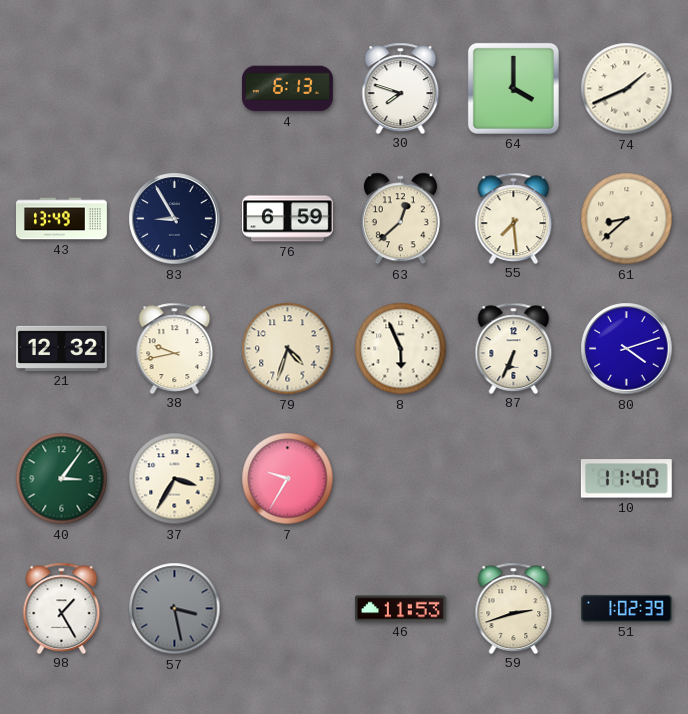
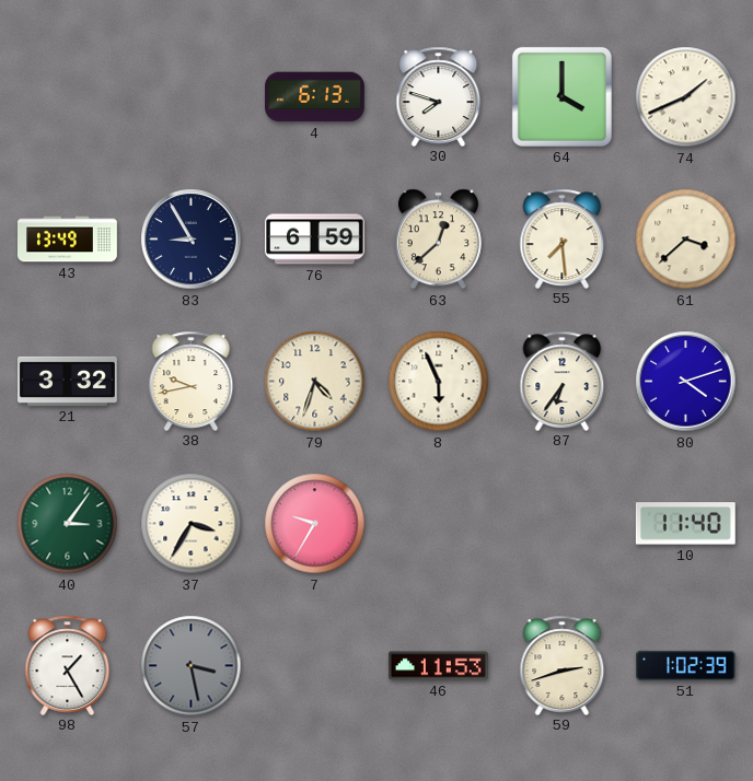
61: 8:38 -> 3:38
21: 12:32 -> 3:32
87: 6:34 -> 6:36
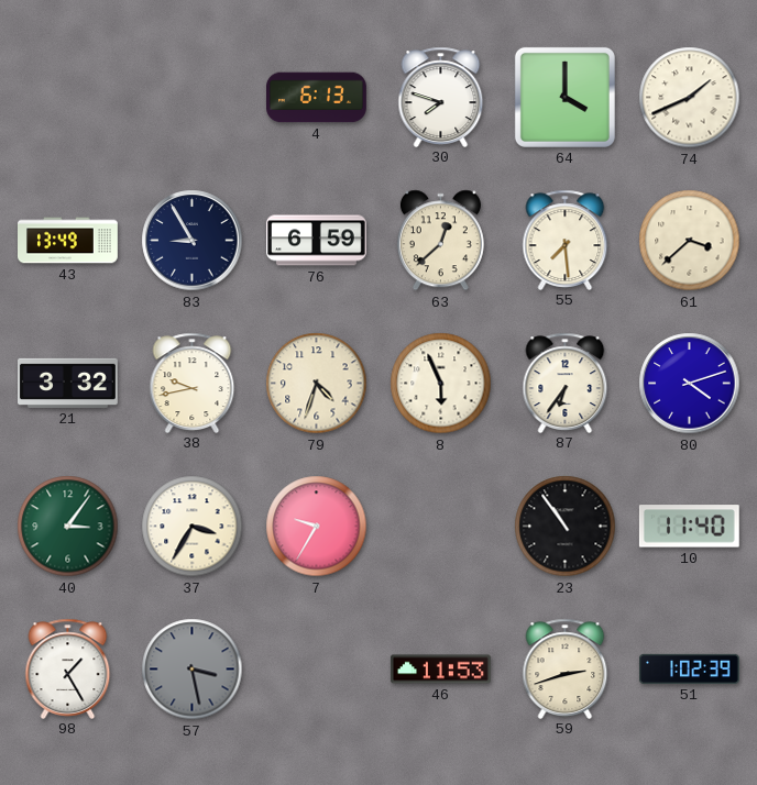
23: none -> 10:54
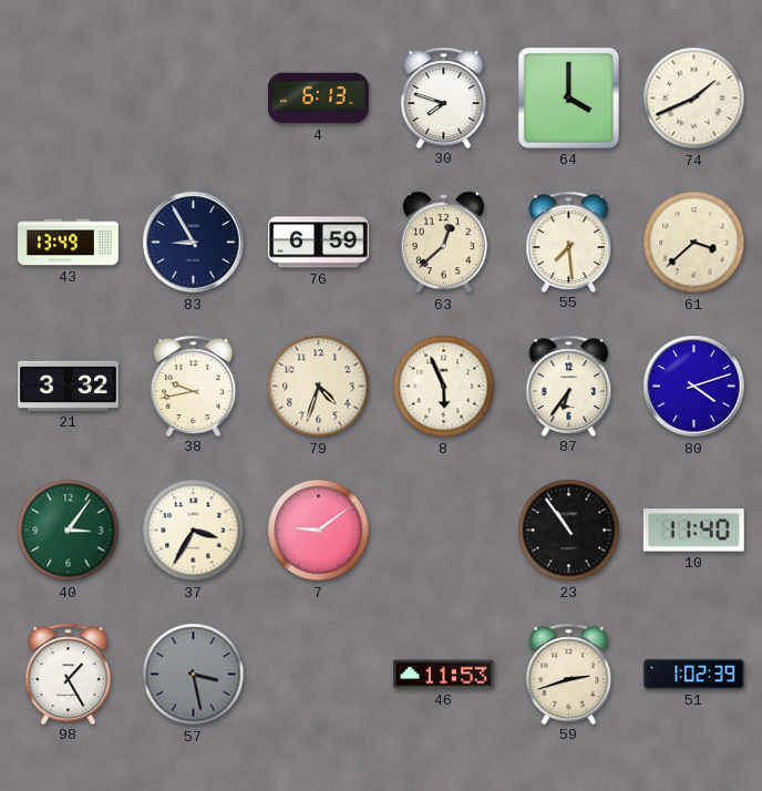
7: 9:35 -> 9:09
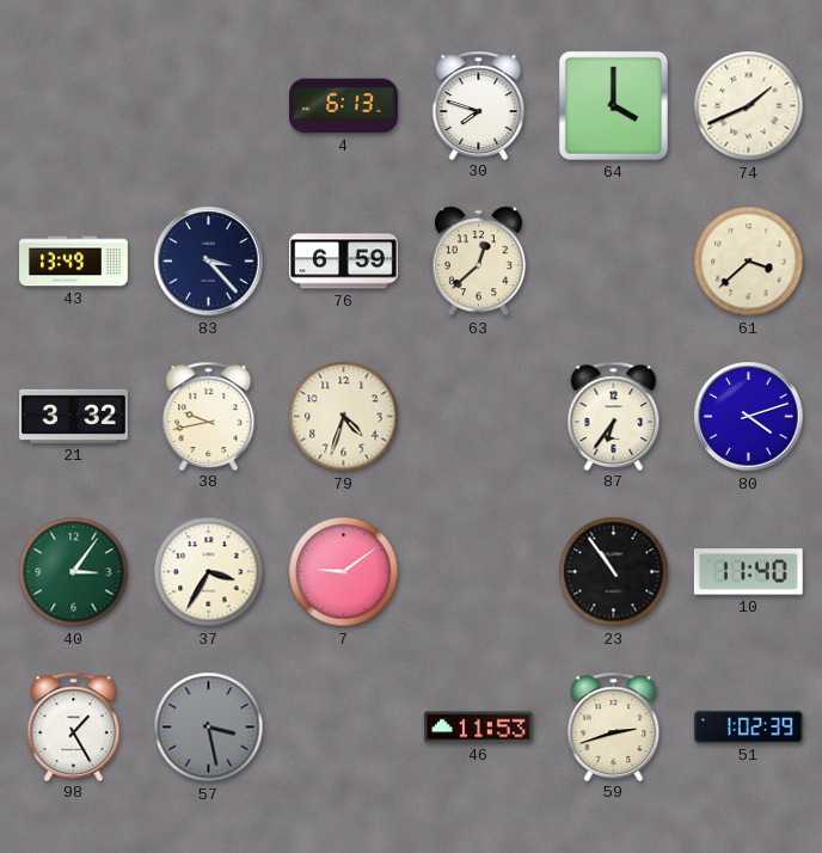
83: 8:55 -> 3:23
55: 7:29 -> none
8: 5:56 -> none
